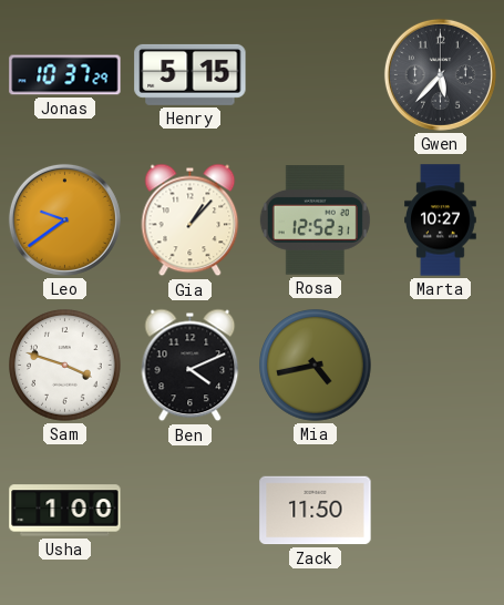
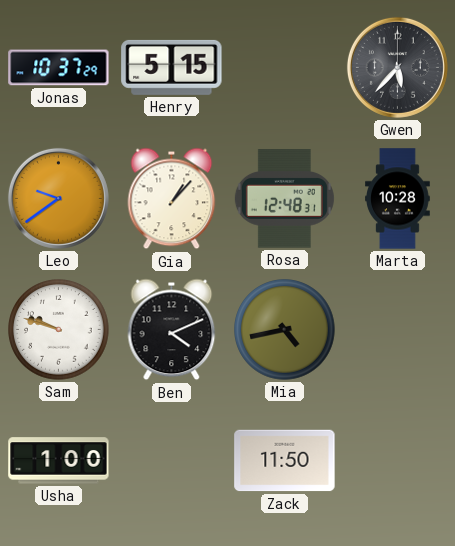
Rosa: 12:52 -> 12:48
Marta: 10:27 -> 10:28
Sam: 3:48 -> 9:48
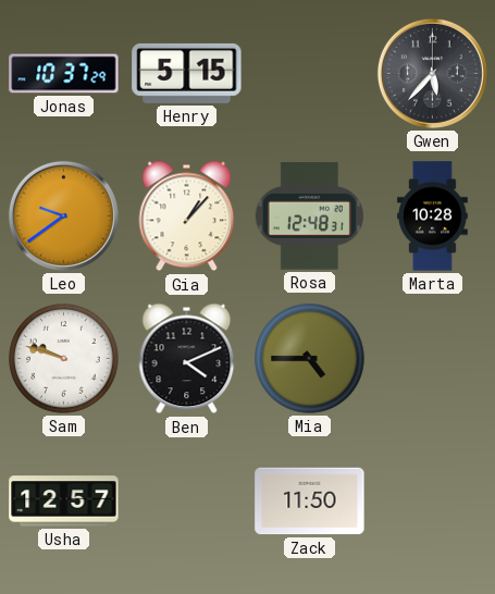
Mia: 4:43 -> 4:45
Usha: 1:00 -> 12:57
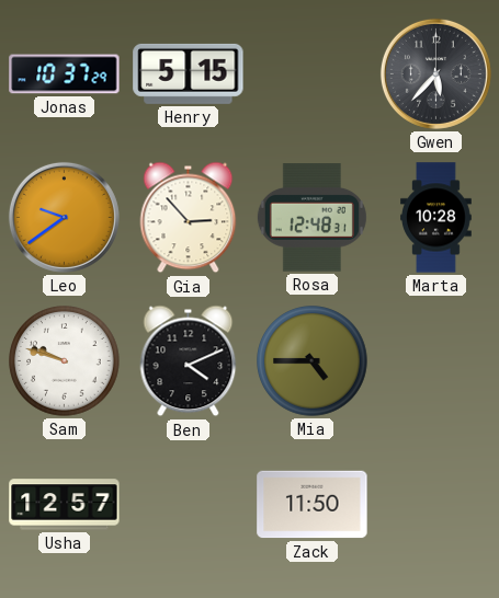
Gia: 1:07 -> 2:53
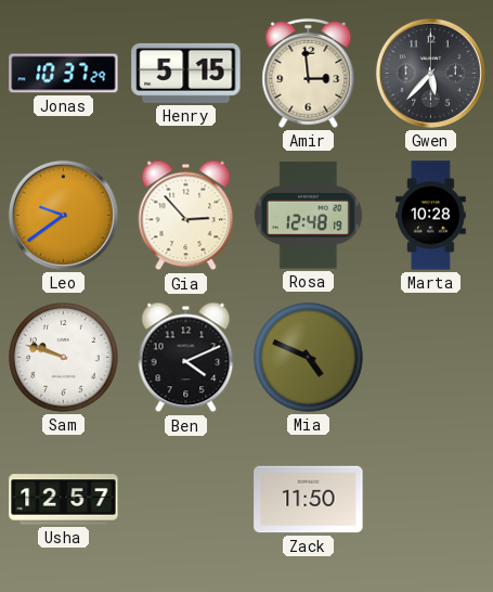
Amir: none -> 2:59
Rosa: 12:48:31 -> 12:48:19
Mia: 4:45 -> 4:49
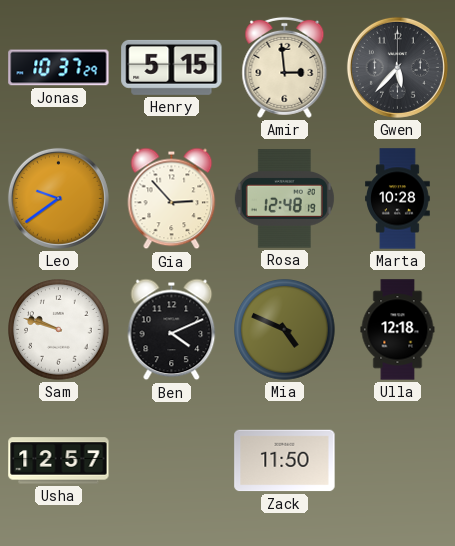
Ulla: none -> 12:18
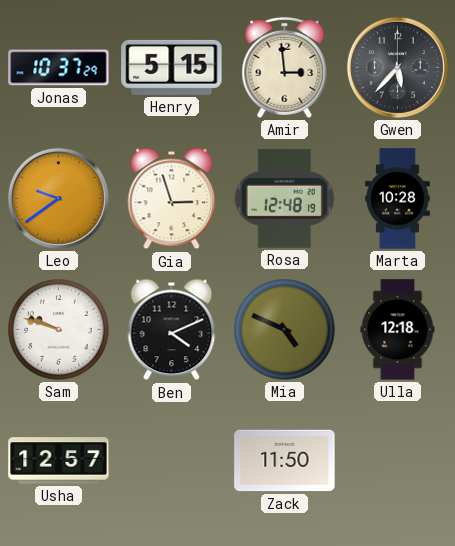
Gia: 2:53 -> 2:57
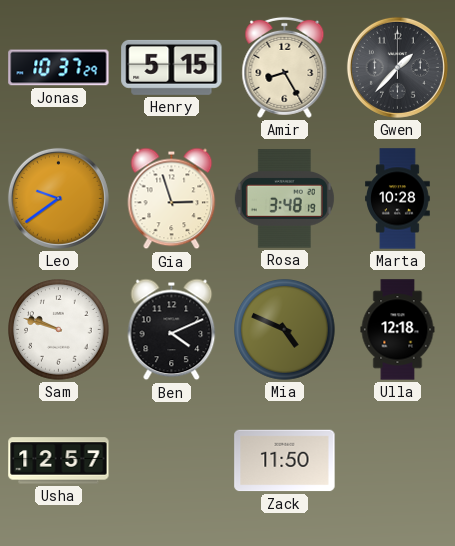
Amir: 2:59 -> 8:25
Gwen: 5:37 -> 1:37
Rosa: 12:48 -> 3:48
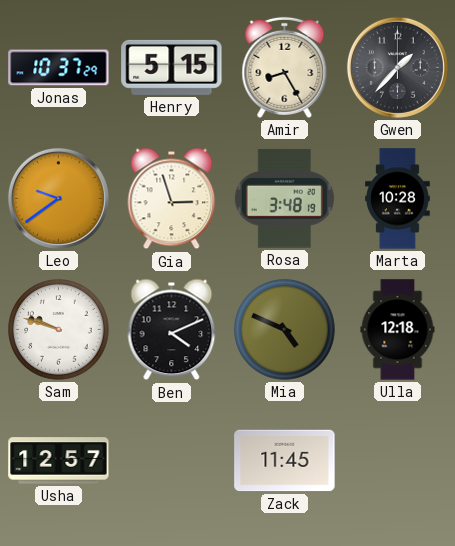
Zack: 11:50 -> 11:45
